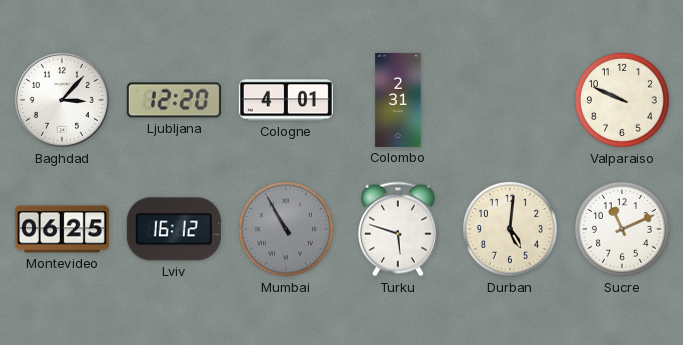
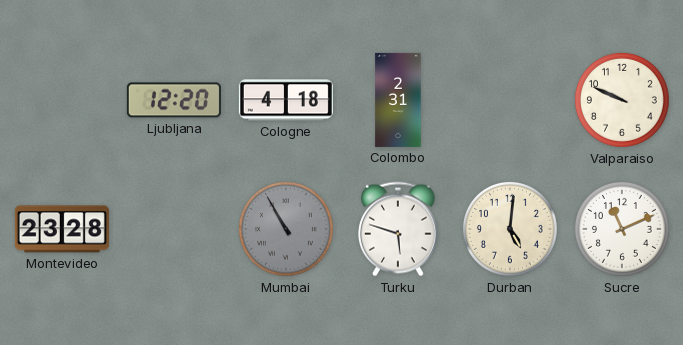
Baghdad: 3:07 -> none
Cologne: 4:01 -> 4:18
Montevideo: 06:25 -> 23:28
Lviv: 16:12 -> none
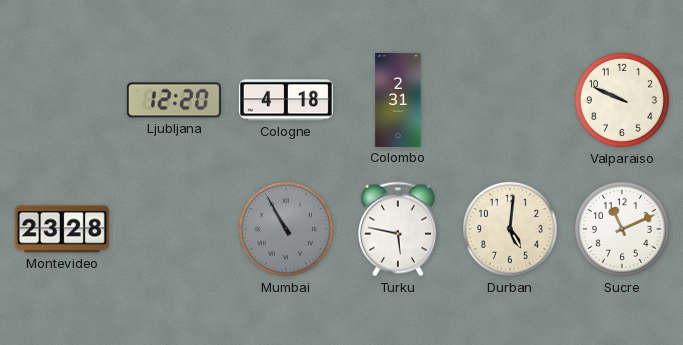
Turku: 5:48 -> 5:47
